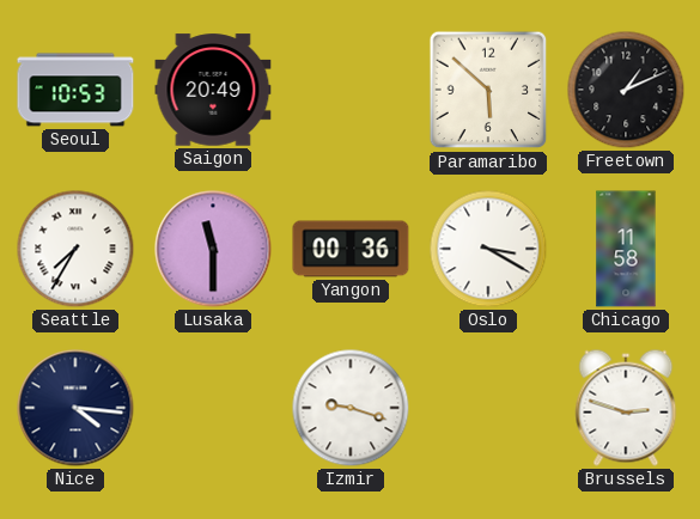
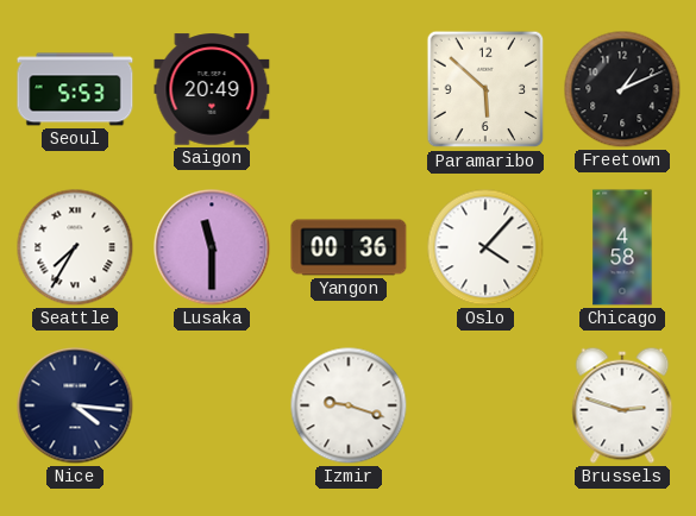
Seoul: 10:53 -> 5:53
Oslo: 3:20 -> 4:07
Chicago: 11:58 -> 4:58
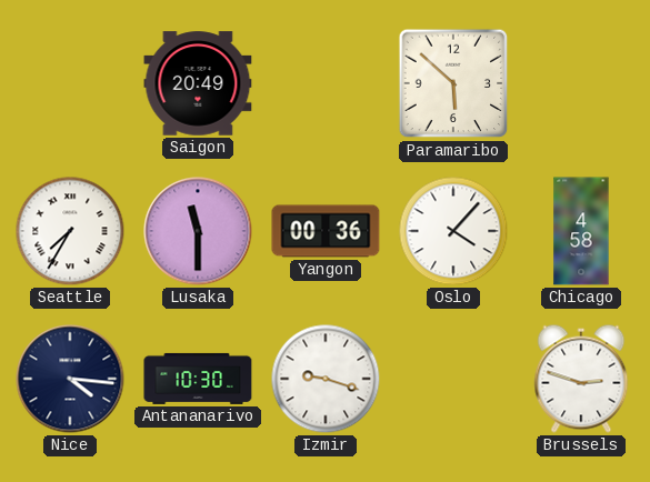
Seoul: 5:53 -> none
Freetown: 1:11 -> none
Antananarivo: none -> 10:30
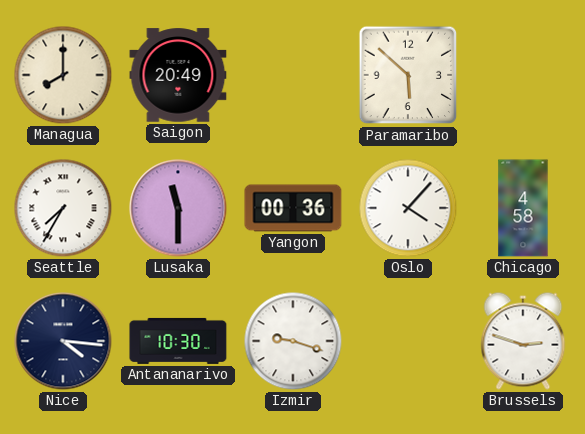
Managua: none -> 8:00
